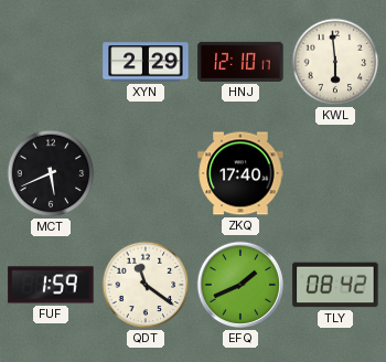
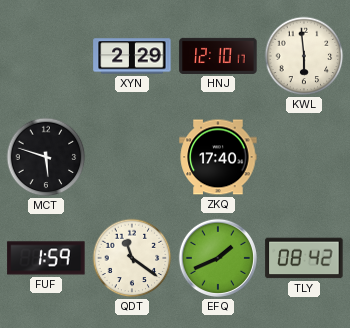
MCT: 5:41 -> 5:48
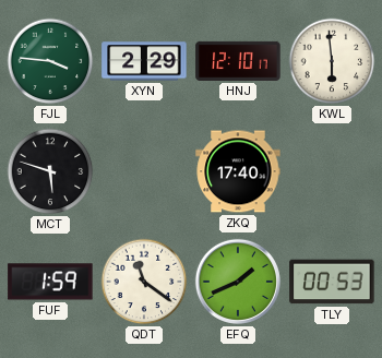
FJL: none -> 3:46
TLY: 08:42 -> 00:53
